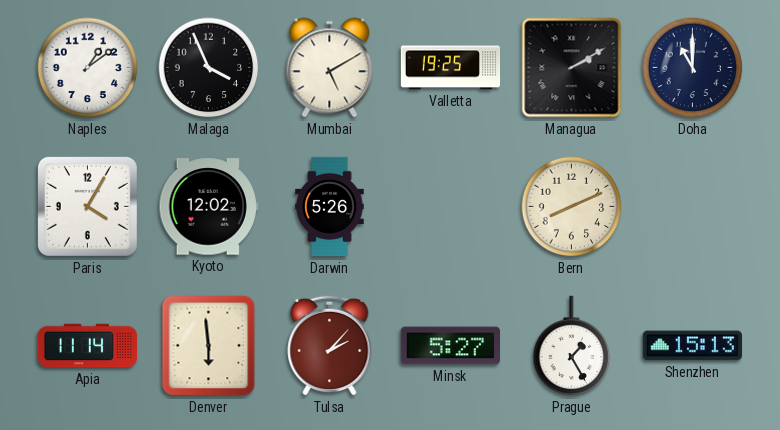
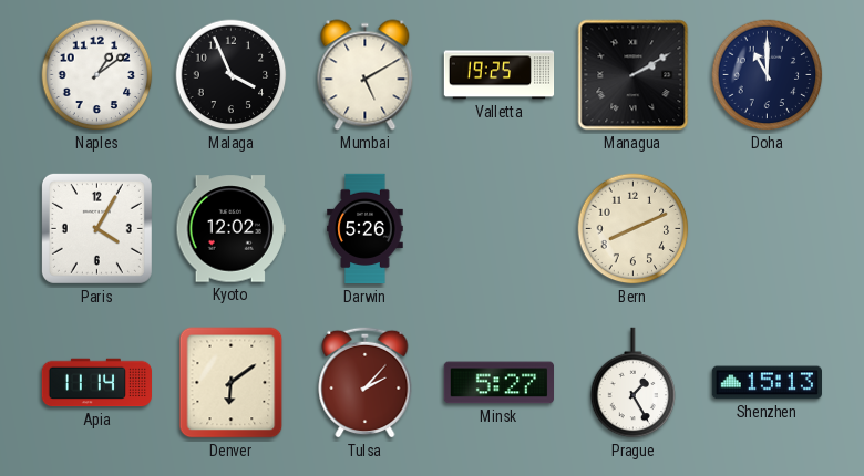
Denver: 5:59 -> 6:09
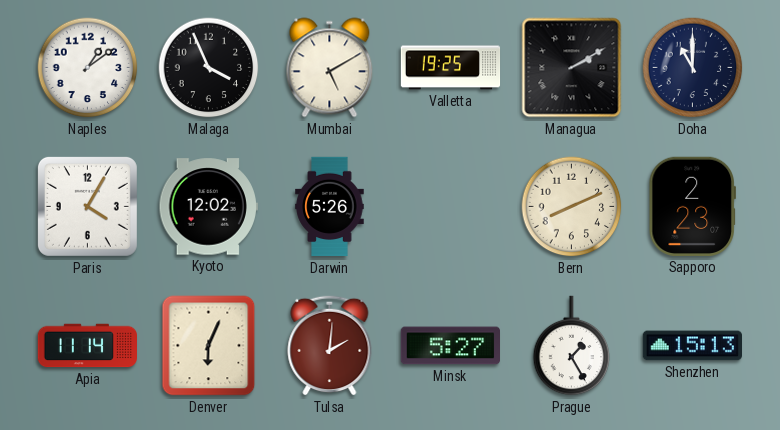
Sapporo: none -> 2:23
Denver: 6:09 -> 6:04
Tulsa: 2:07 -> 2:01
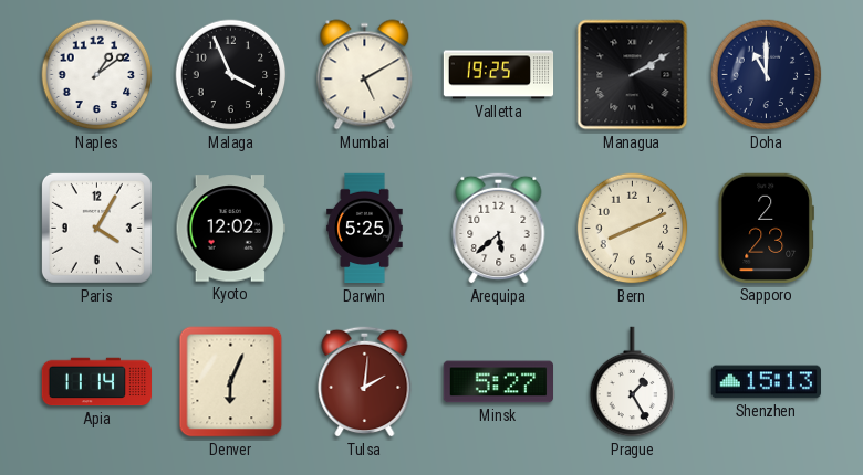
Darwin: 5:26 -> 5:25
Arequipa: none -> 5:38
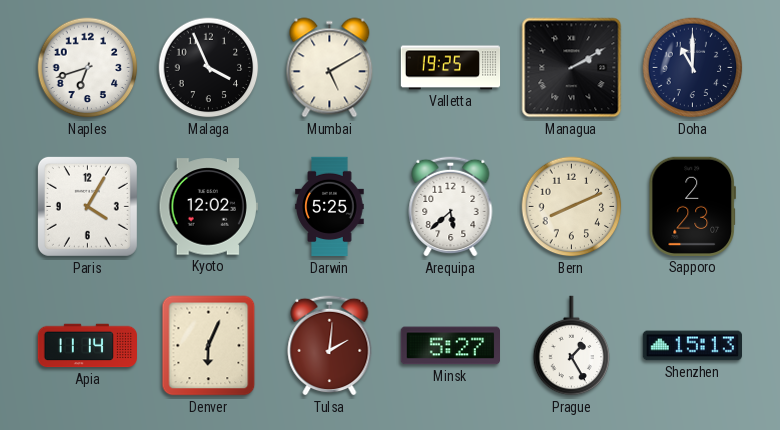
Naples: 1:09 -> 6:42
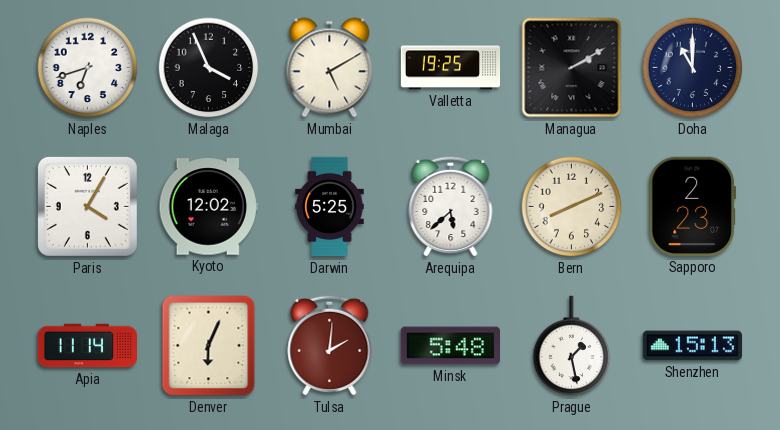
Minsk: 5:27 -> 5:48
Prague: 1:25 -> 1:28
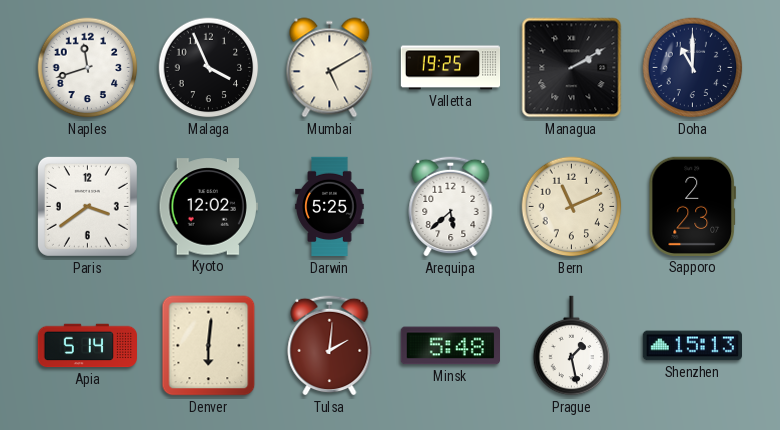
Naples: 6:42 -> 11:42
Paris: 4:05 -> 3:39
Bern: 8:11 -> 11:11
Apia: 11:14 -> 5:14
Denver: 6:04 -> 6:01
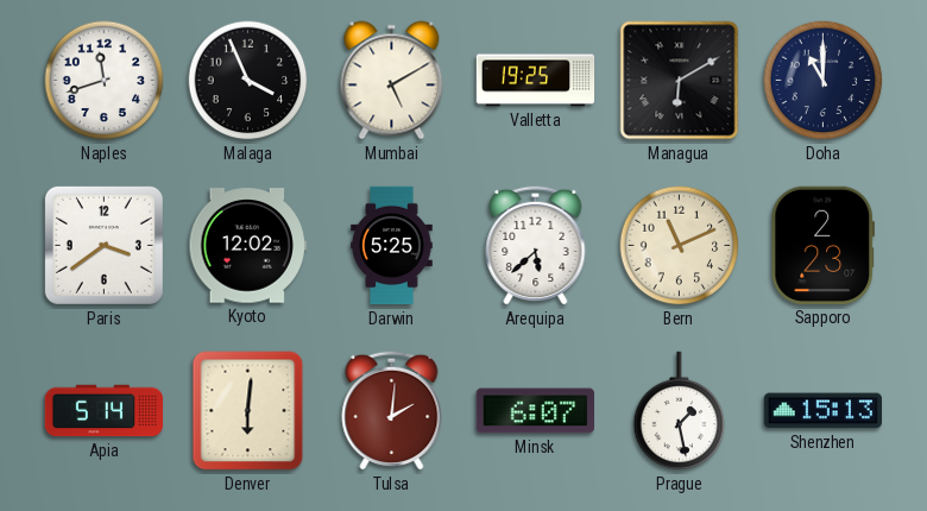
Managua: 2:10 -> 6:10
Minsk: 5:48 -> 6:07
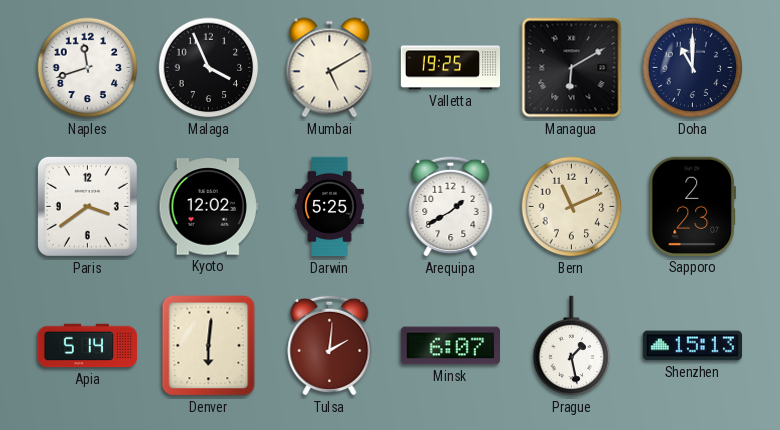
Arequipa: 5:38 -> 1:40
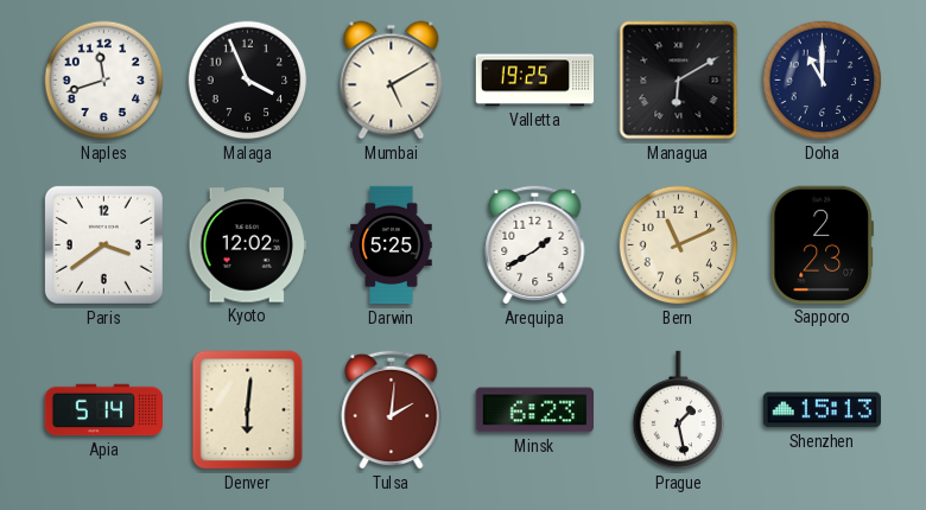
Minsk: 6:07 -> 6:23
